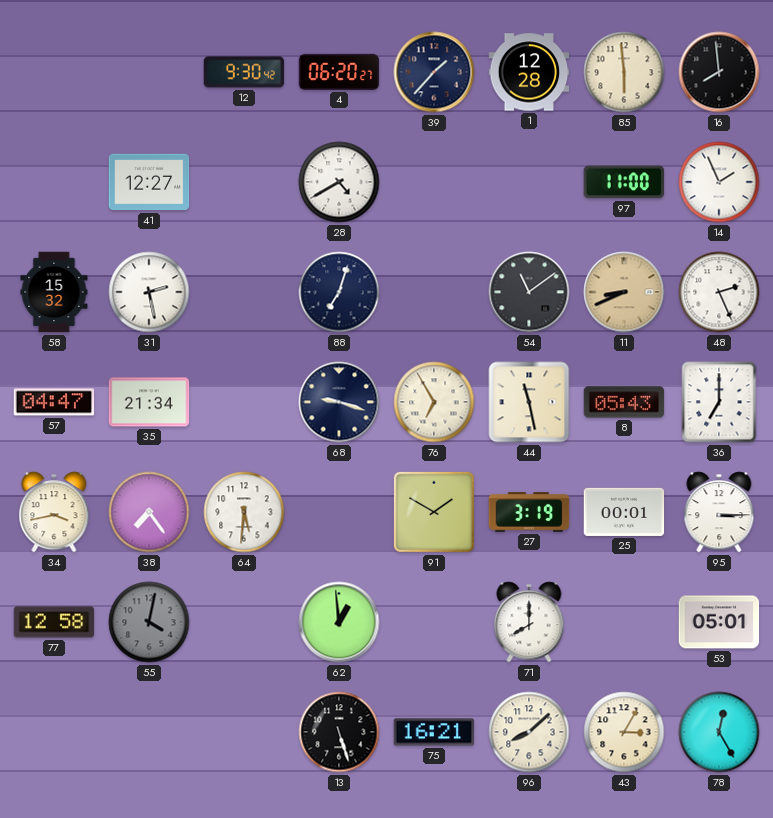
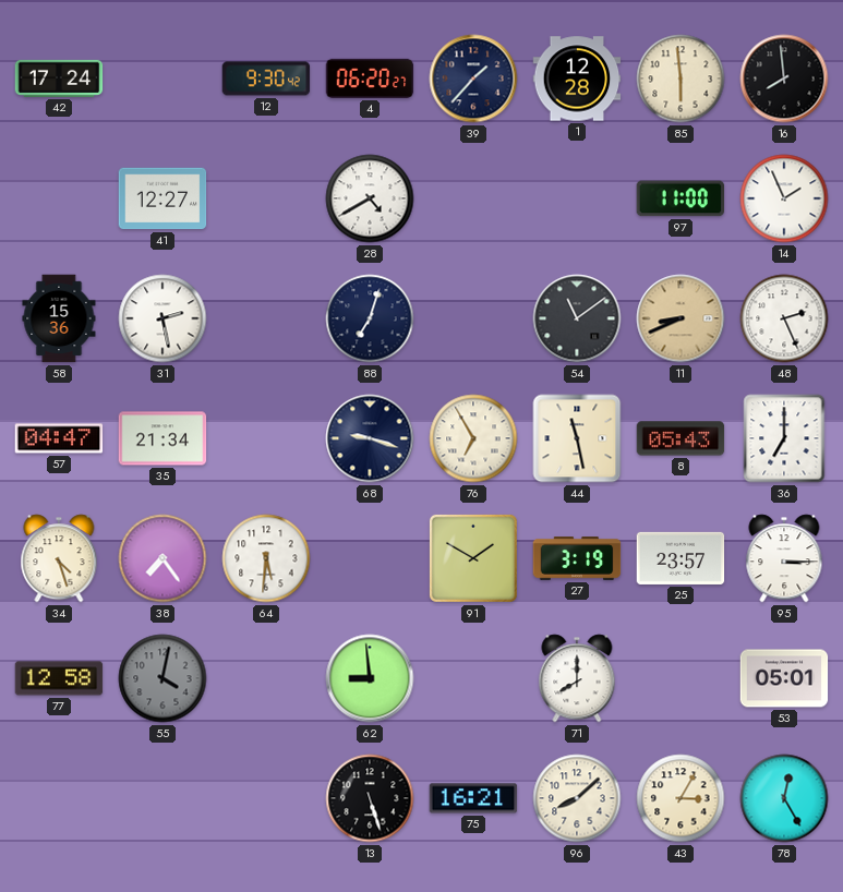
42: none -> 17:24
58: 15:32 -> 15:36
34: 3:43 -> 4:27
25: 00:01 -> 23:57
62: 12:59 -> 8:59
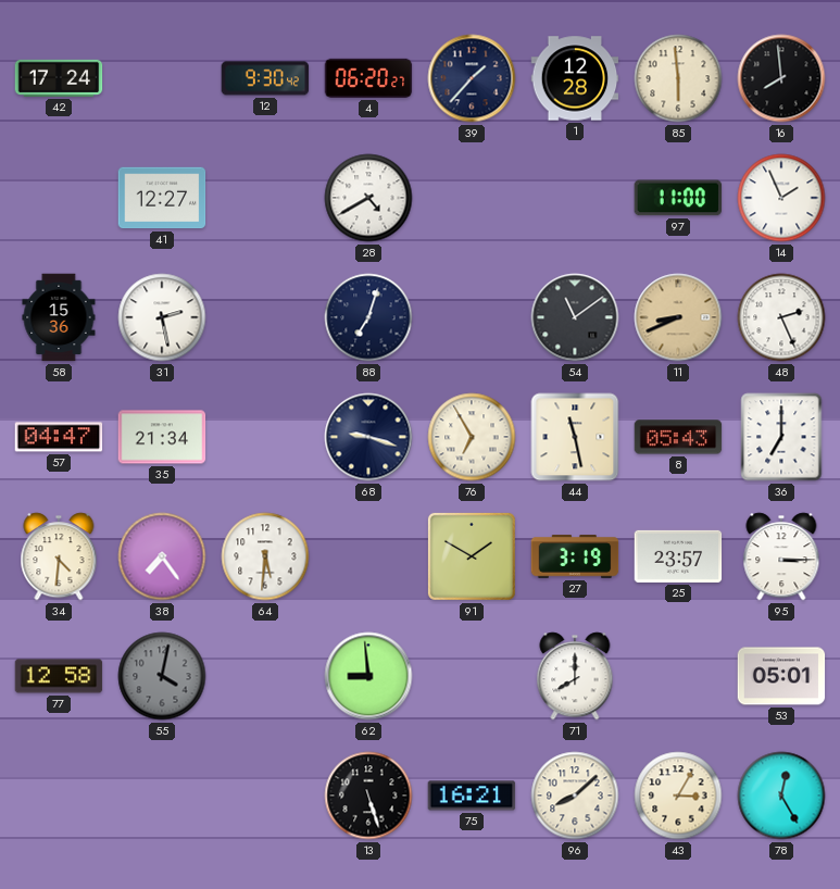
34: 4:27 -> 4:31
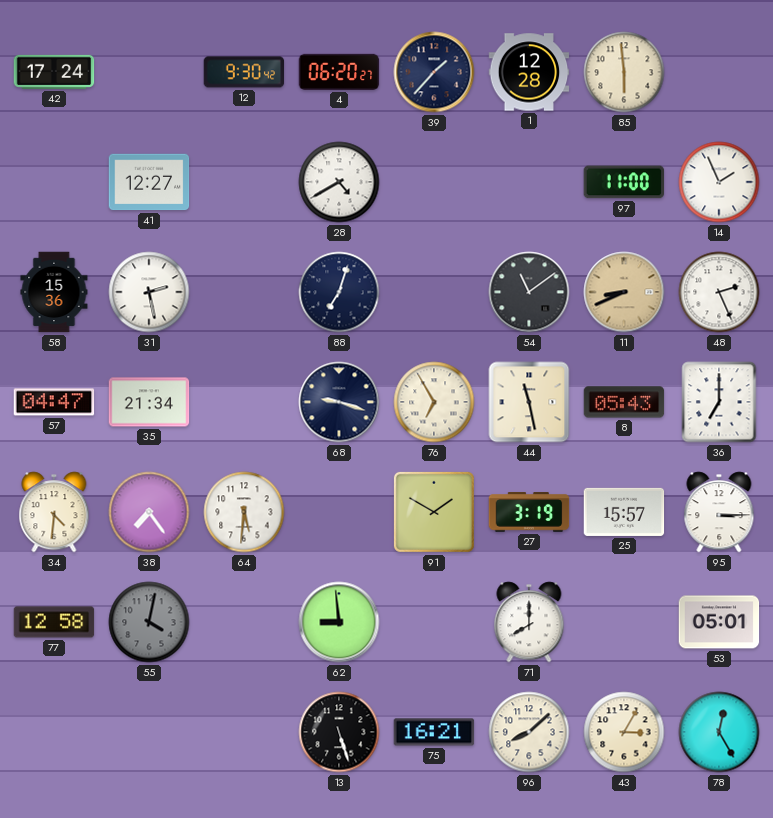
16: 7:59 -> none
25: 23:57 -> 15:57
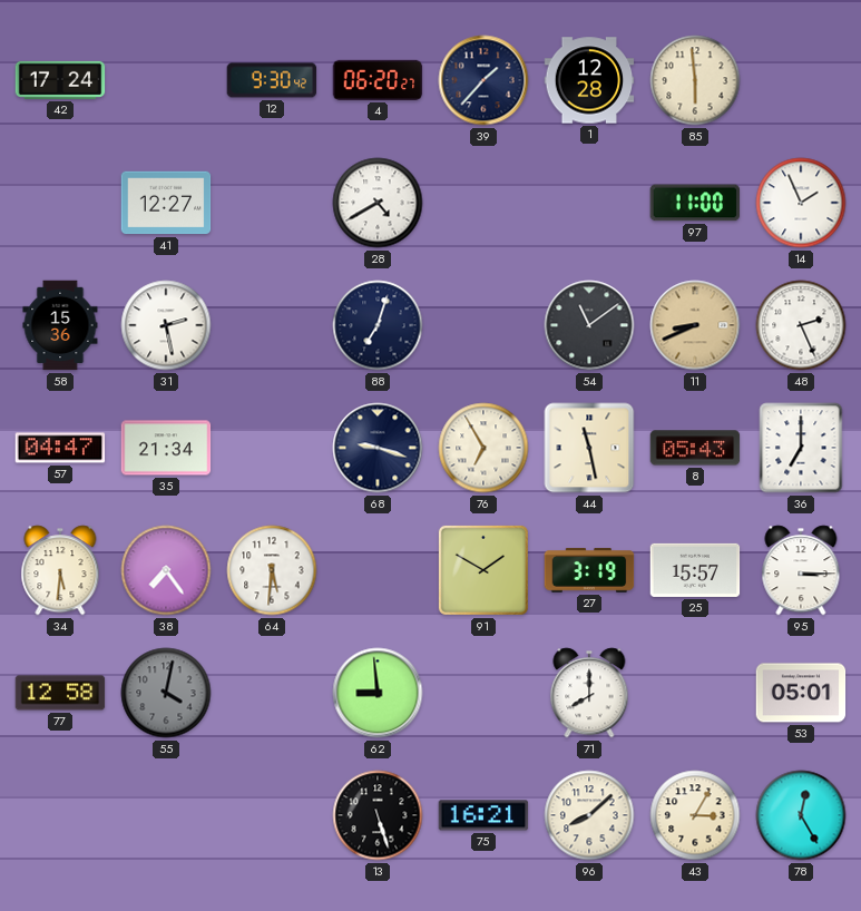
34: 4:31 -> 5:31
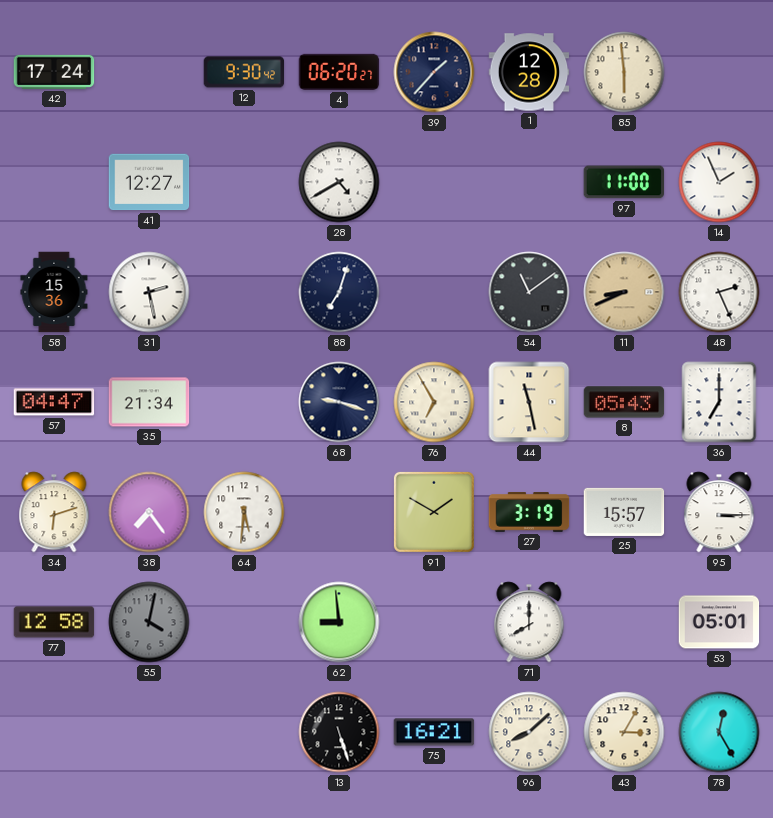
34: 5:31 -> 6:12
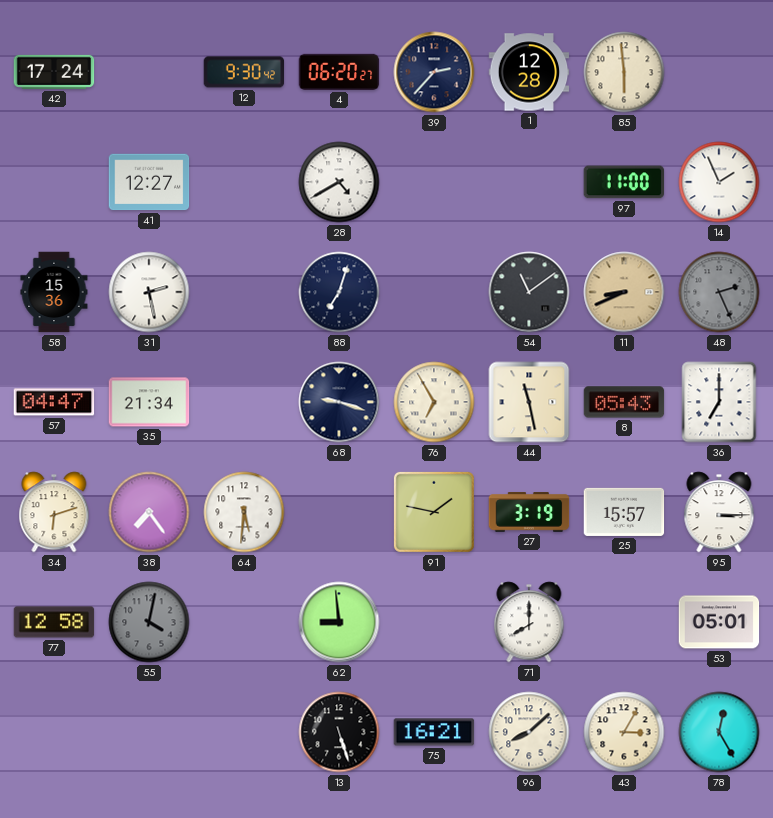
39: 1:37 -> 2:37
48 dial: white -> grey
91: 1:50 -> 1:47
